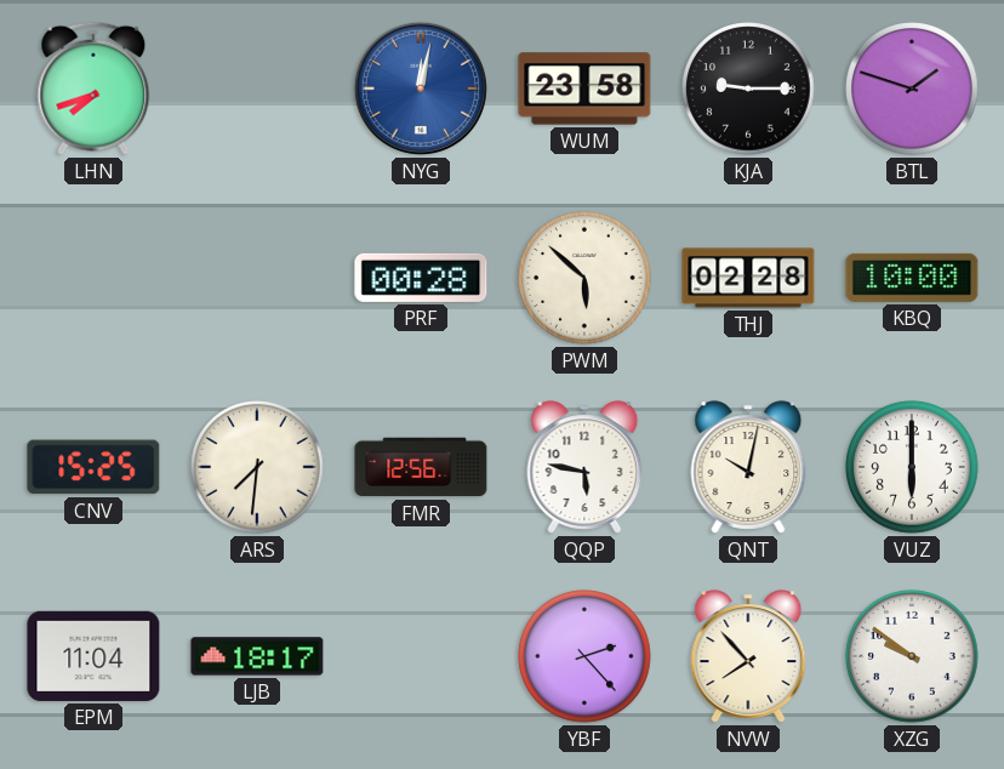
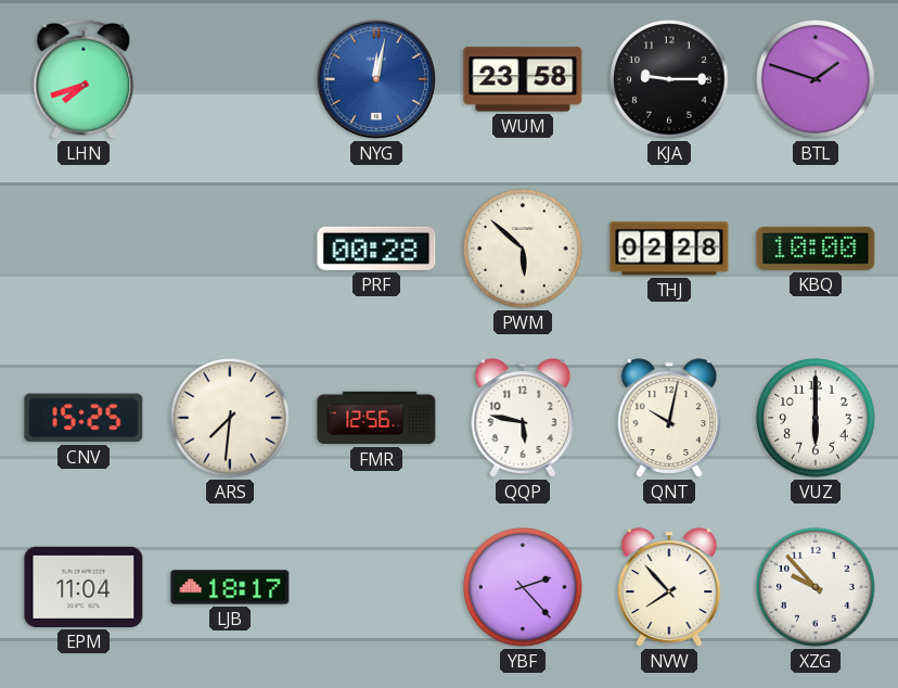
XZG: 9:51 -> 9:53
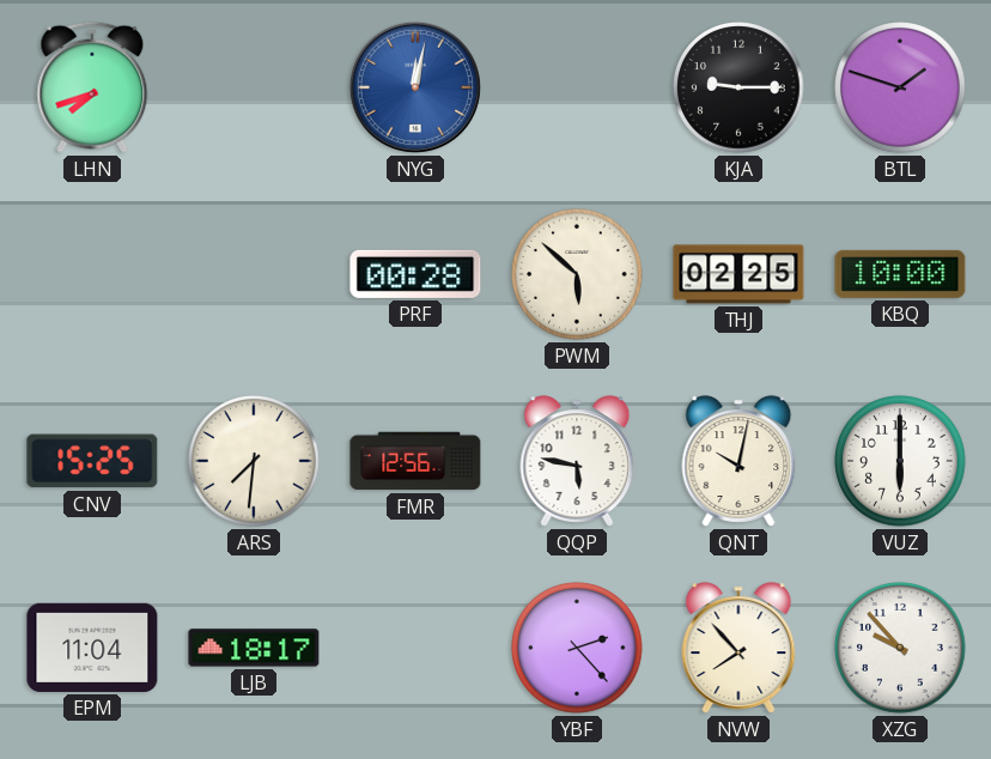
WUM: 23:58 -> none
THJ: 02:28 -> 02:25
